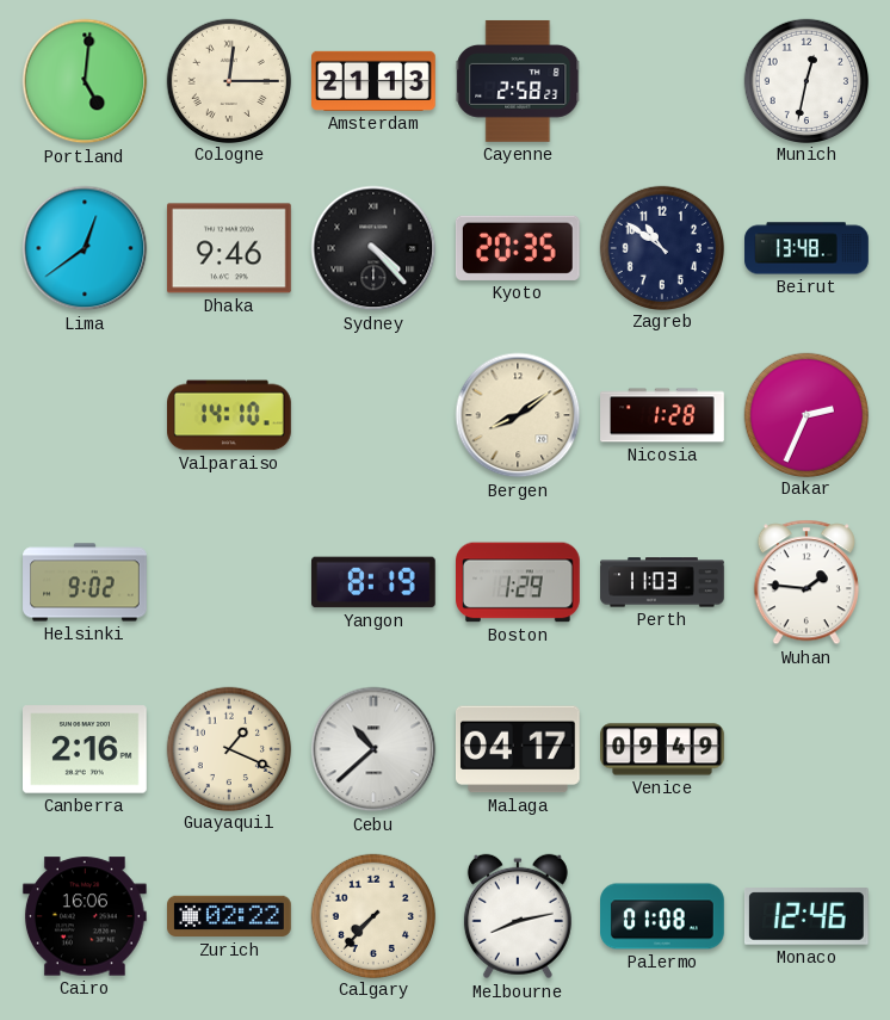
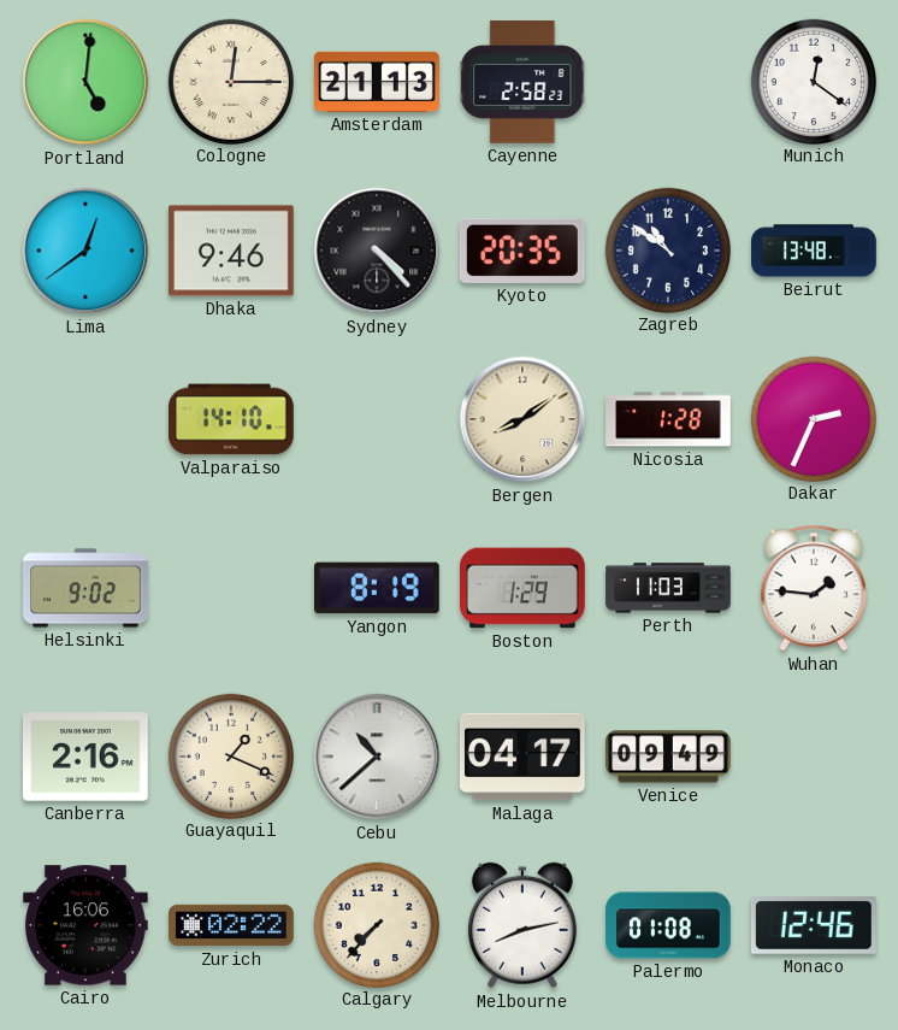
Munich: 12:32 -> 12:21
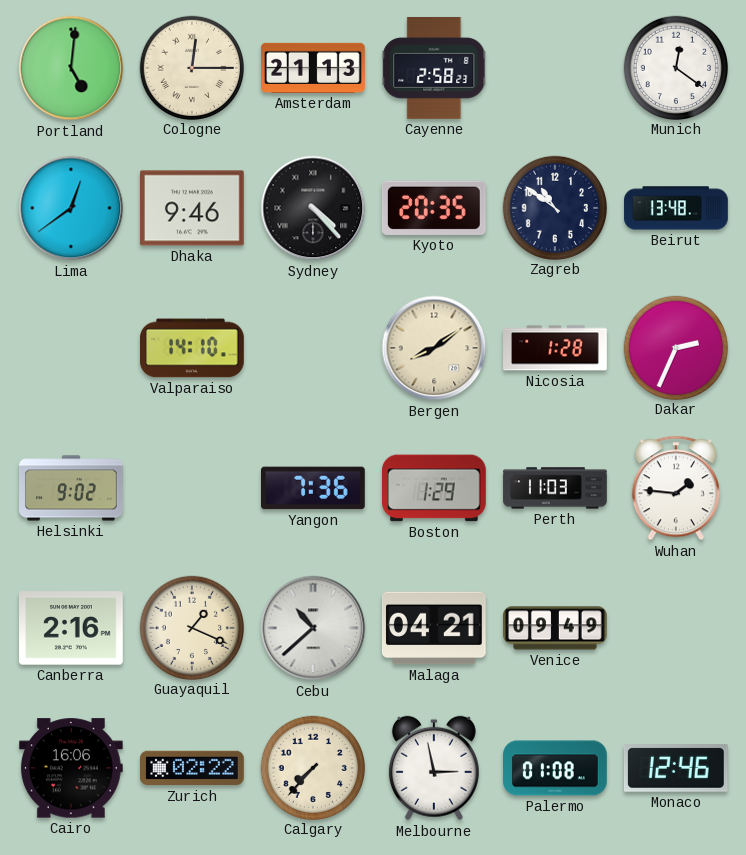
Yangon: 8:19 -> 7:36
Malaga: 04:17 -> 04:21
Melbourne: 8:13 -> 2:58
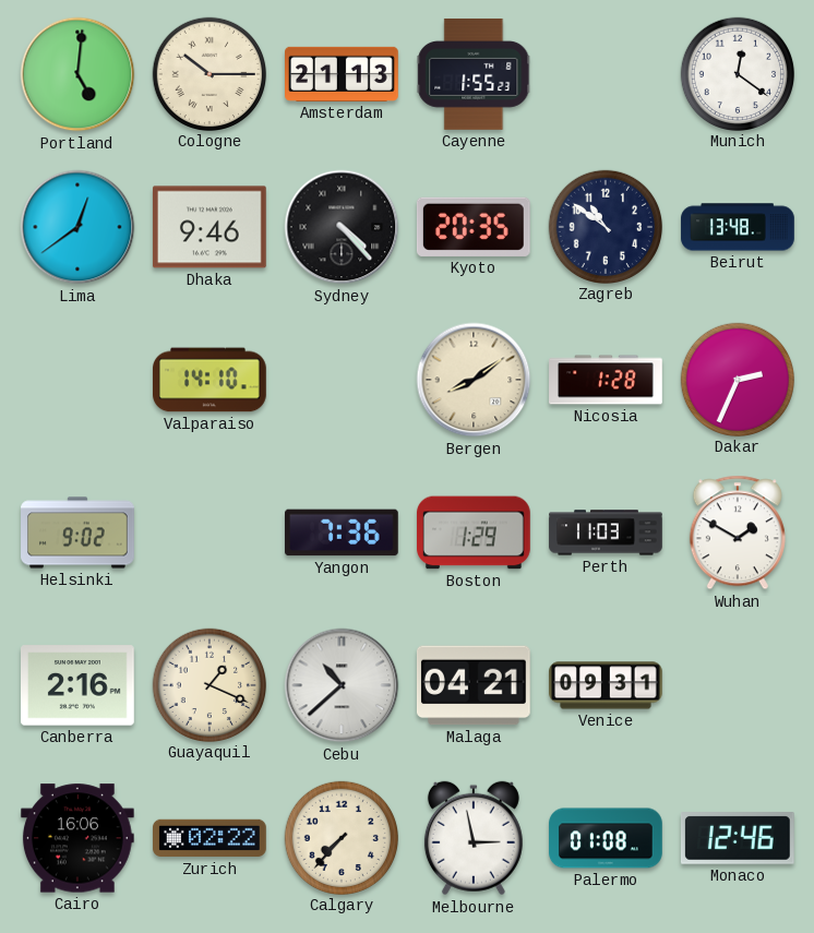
Cologne: 12:15 -> 10:15
Cayenne: 2:58 -> 1:55
Wuhan: 1:46 -> 1:50
Venice: 09:49 -> 09:31
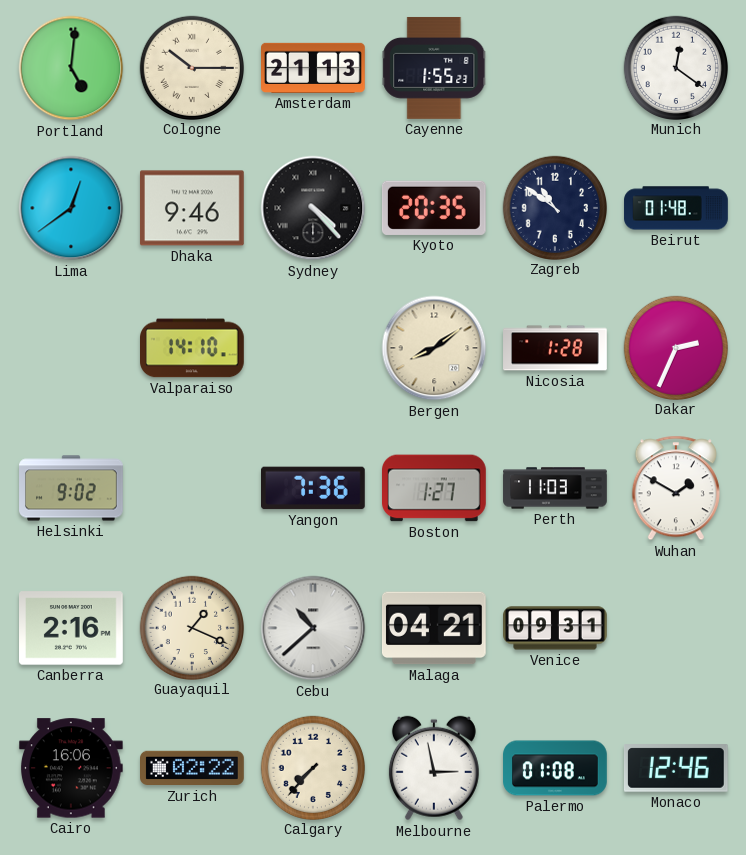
Beirut: 13:48 -> 01:48
Boston: 1:29 -> 1:27
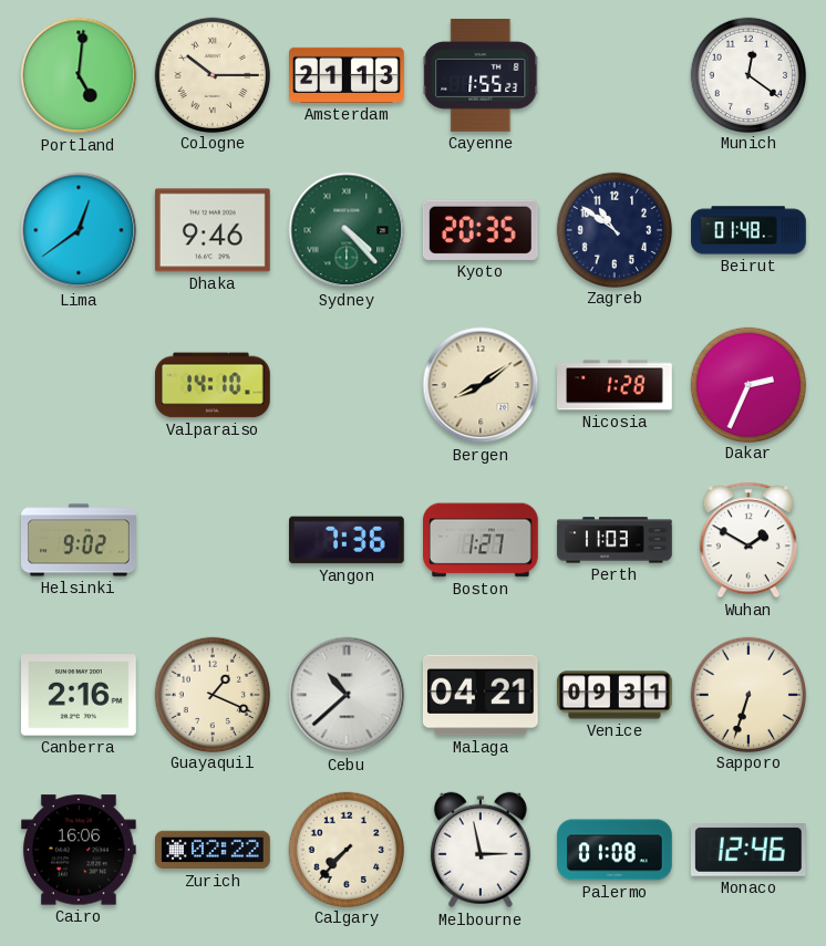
Sydney dial: black -> green
Sapporo: none -> 6:33
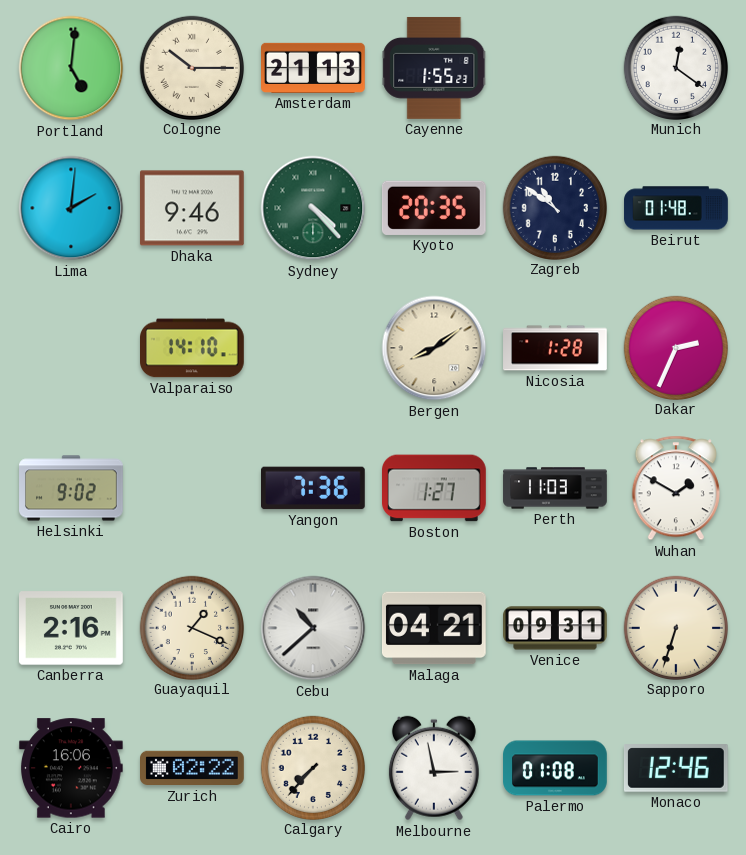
Lima: 12:39 -> 2:01
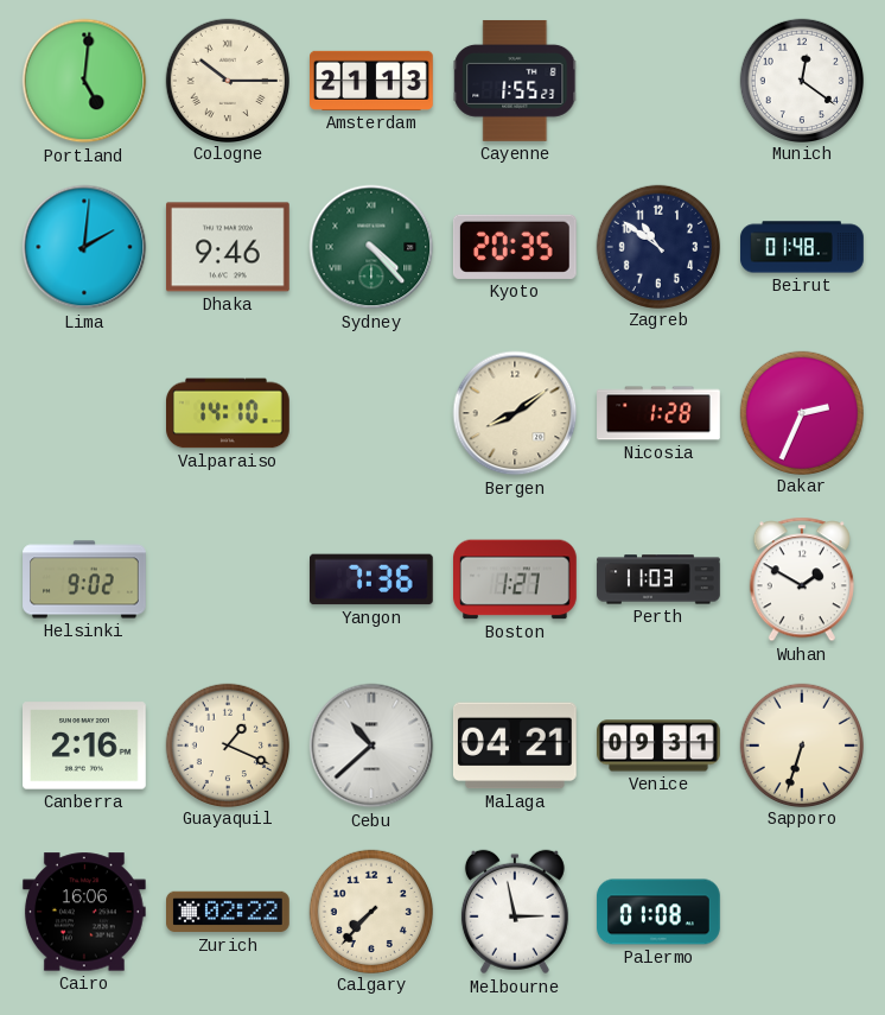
Monaco: 12:46 -> none
